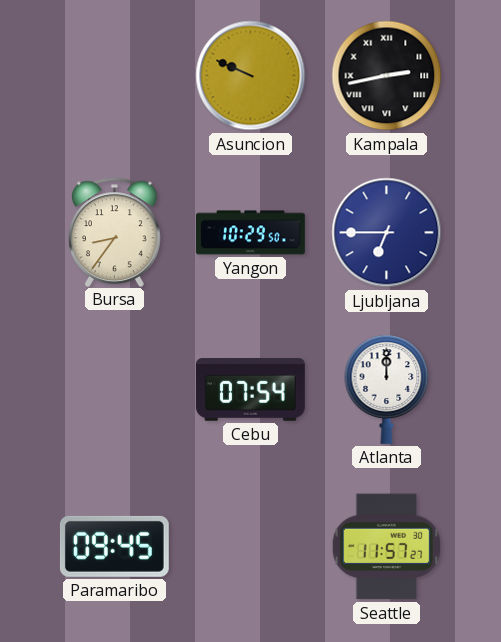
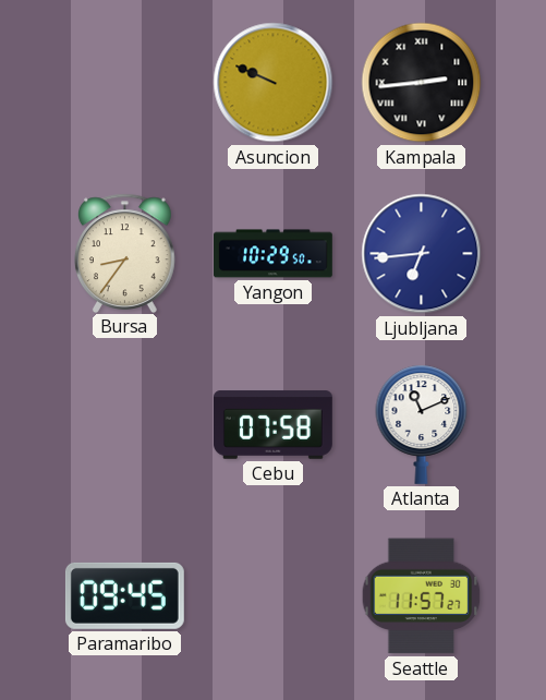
Kampala: 2:43 -> 2:44
Ljubljana: 6:45 -> 6:44
Cebu: 07:54 -> 07:58
Atlanta: 12:00 -> 11:11
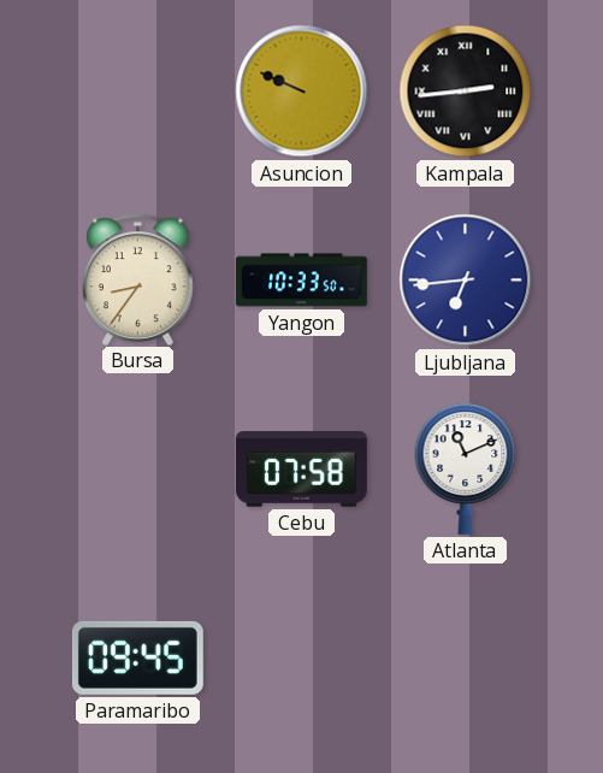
Yangon: 10:29 -> 10:33
Seattle: 11:57 -> none
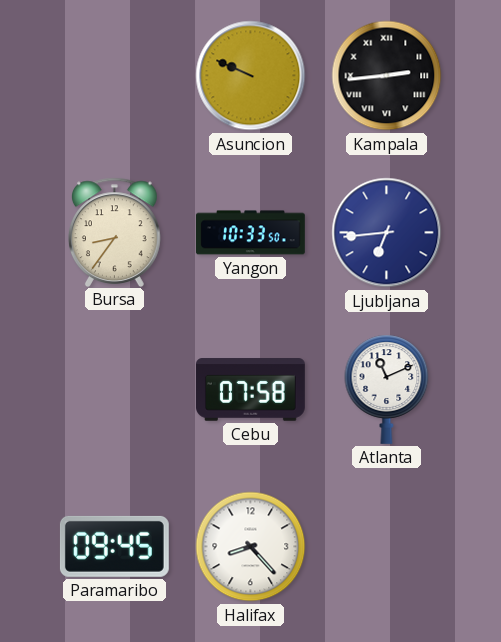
Halifax: none -> 8:23
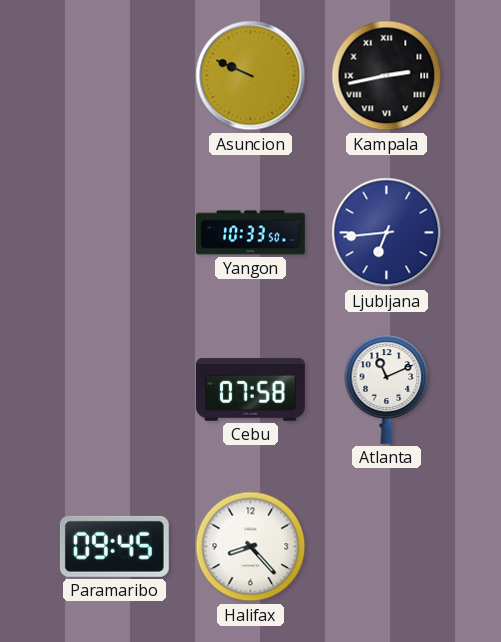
Kampala: 2:44 -> 2:43
Bursa: 8:36 -> none
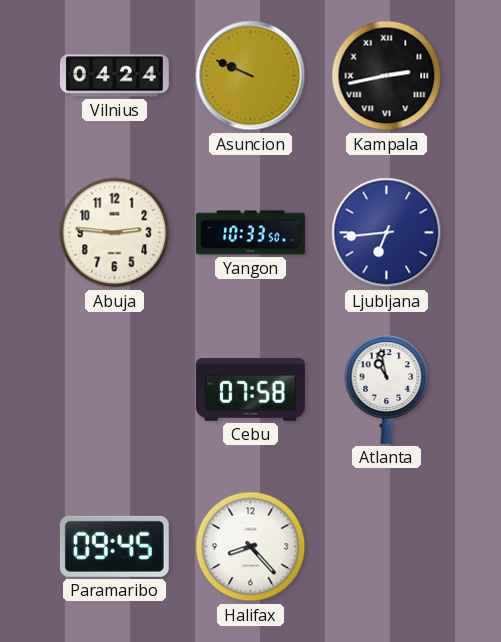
Vilnius: none -> 04:24
Abuja: none -> 2:46
Atlanta: 11:11 -> 10:58
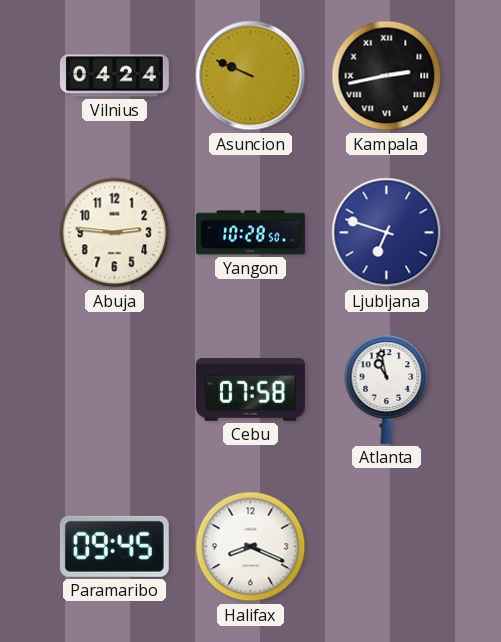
Yangon: 10:33 -> 10:28
Ljubljana: 6:44 -> 6:48
Halifax: 8:23 -> 8:19
